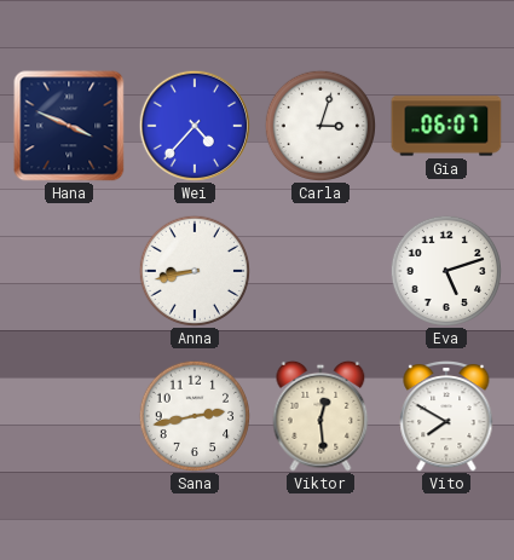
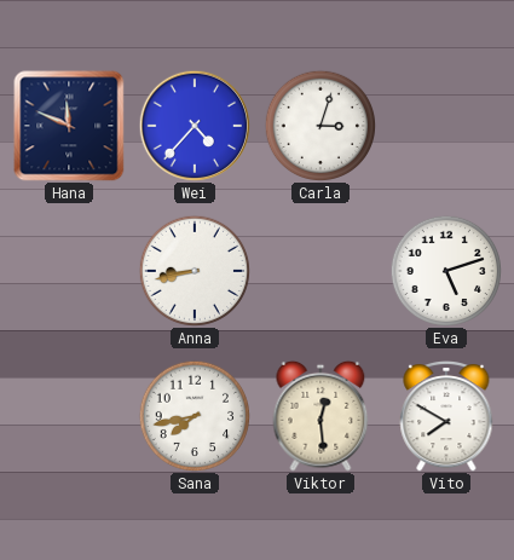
Hana: 3:49 -> 11:49
Gia: 06:07 -> none
Sana: 2:43 -> 7:43
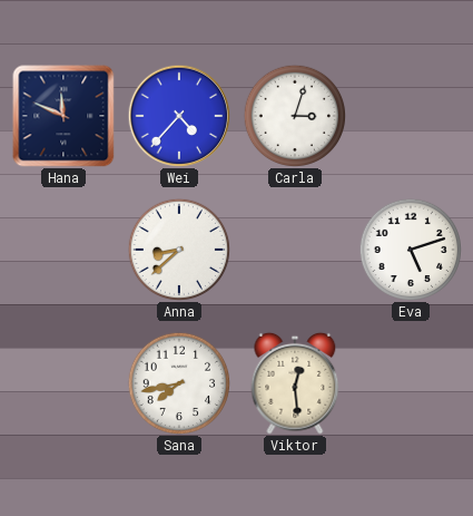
Anna: 8:43 -> 8:38
Vito: 7:50 -> none
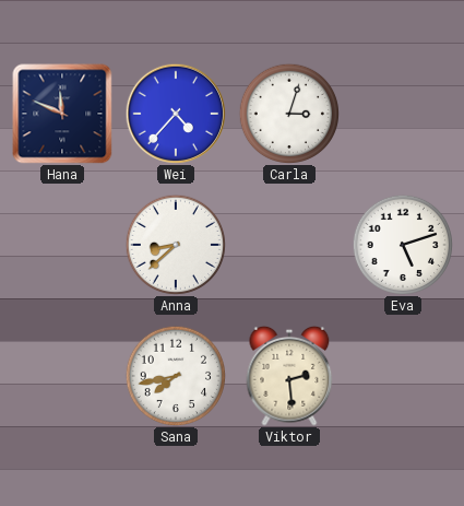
Viktor: 12:29 -> 2:29
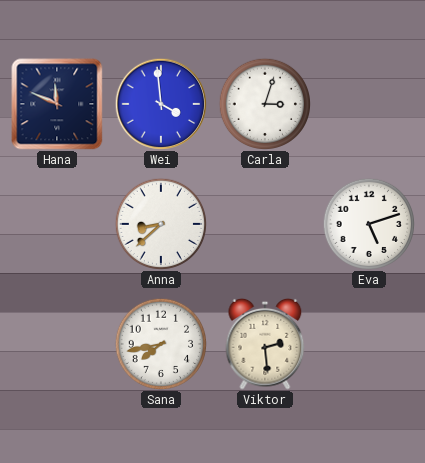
Wei: 4:37 -> 3:59
